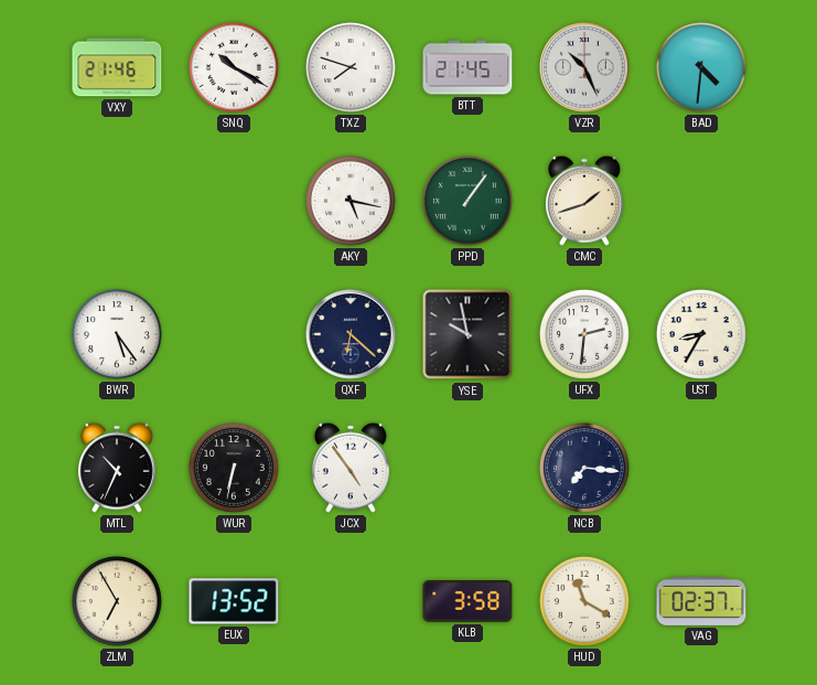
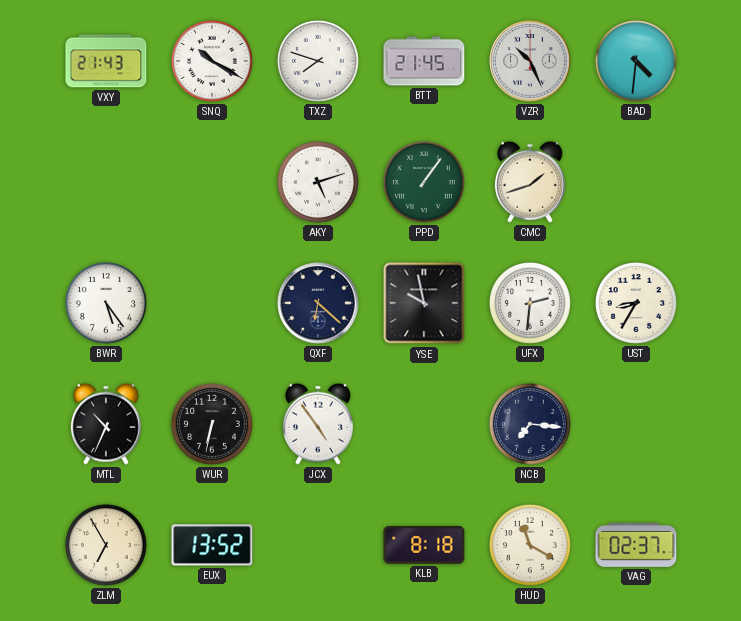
VXY: 21:46 -> 21:43
AKY: 5:17 -> 5:12
KLB: 3:58 -> 8:18
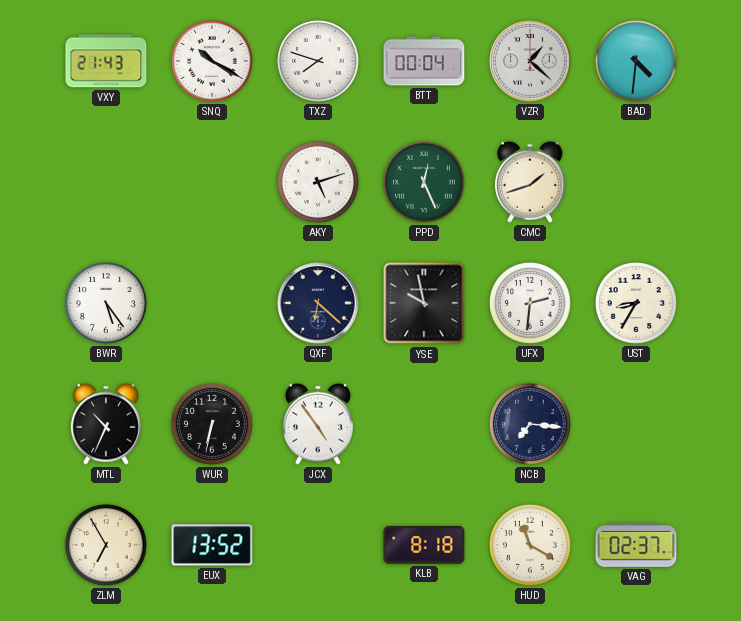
BTT: 21:45 -> 00:04
VZR: 10:26 -> 1:22
PPD: 1:06 -> 12:26
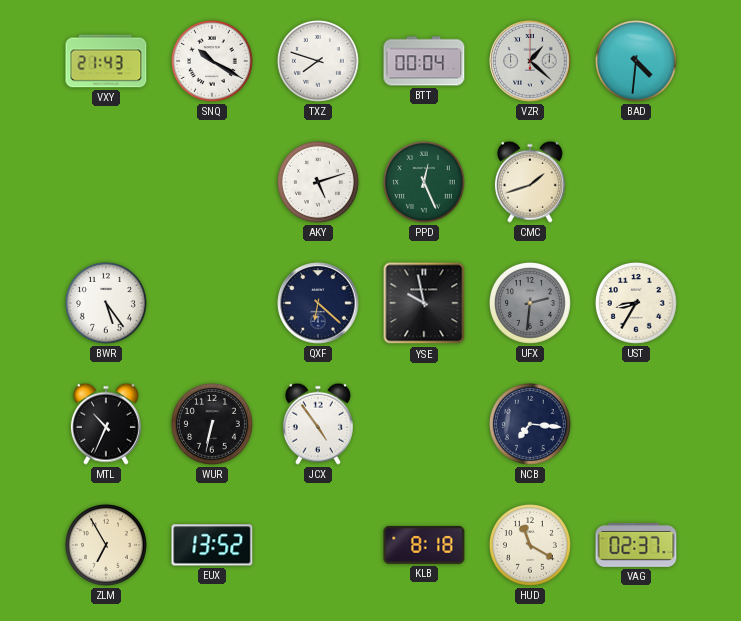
UFX dial: white -> grey
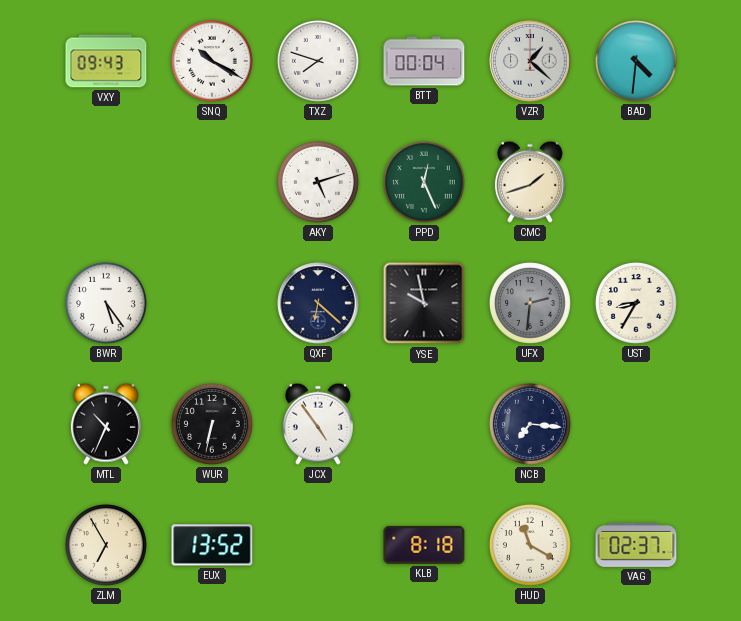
VXY: 21:43 -> 09:43
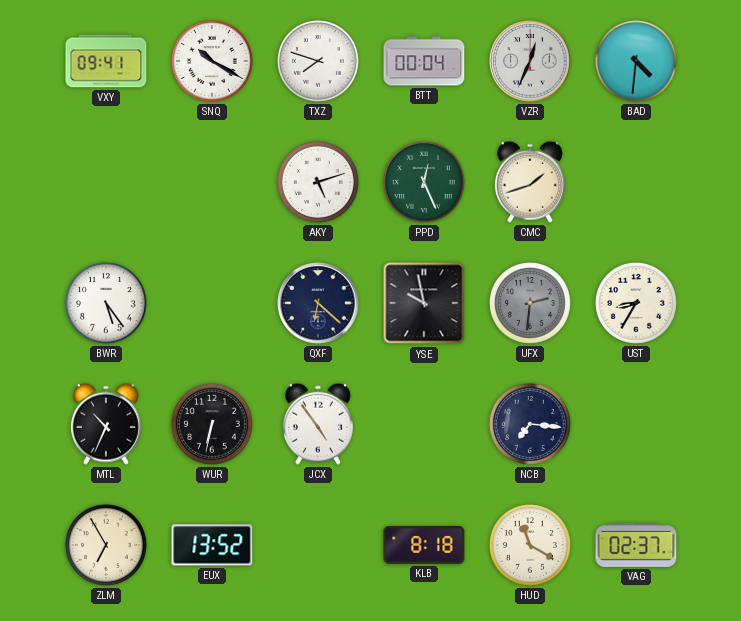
VXY: 09:43 -> 09:41
VZR: 1:22 -> 12:34
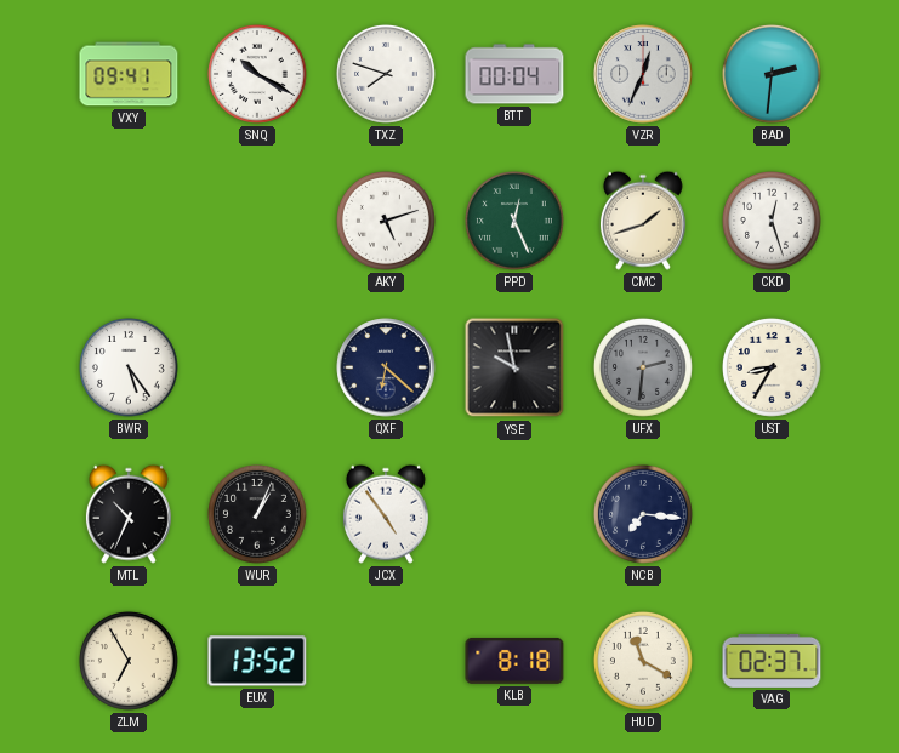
BAD: 4:31 -> 2:31
CKD: none -> 12:27
WUR: 6:32 -> 1:04
